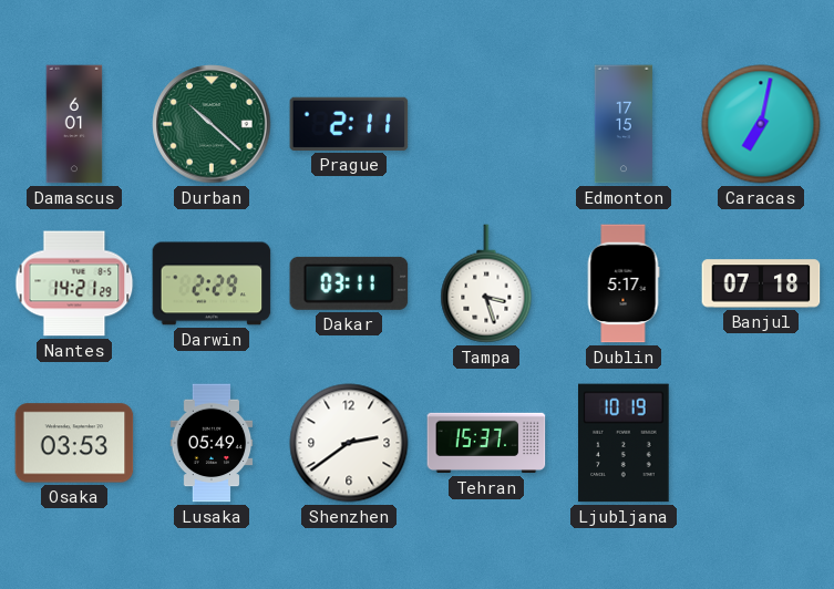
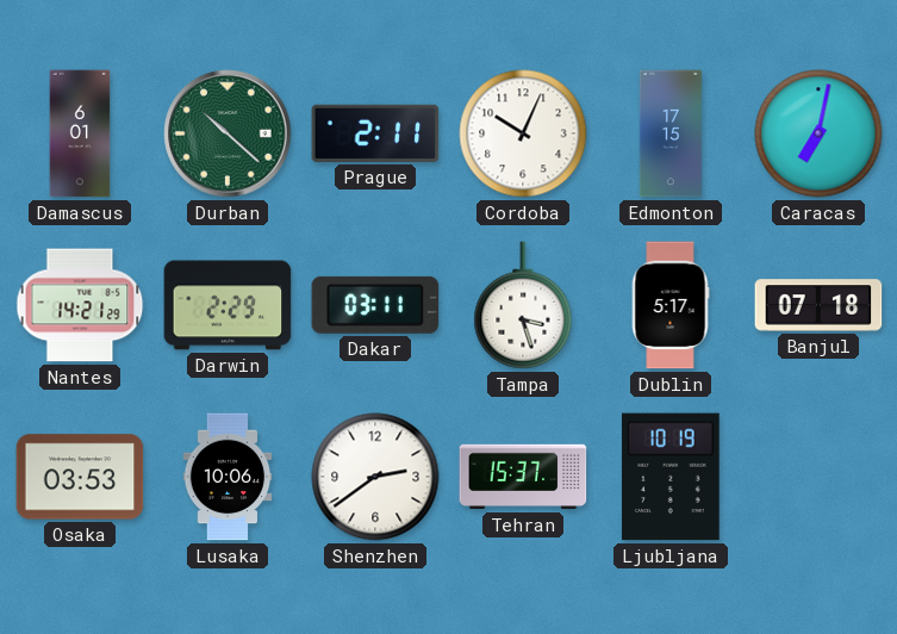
Cordoba: none -> 10:04
Lusaka: 05:49 -> 10:06
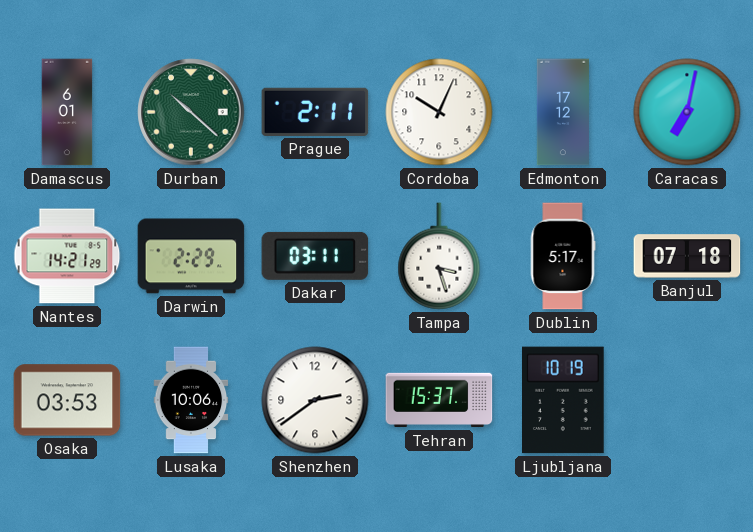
Edmonton: 17:15 -> 17:12
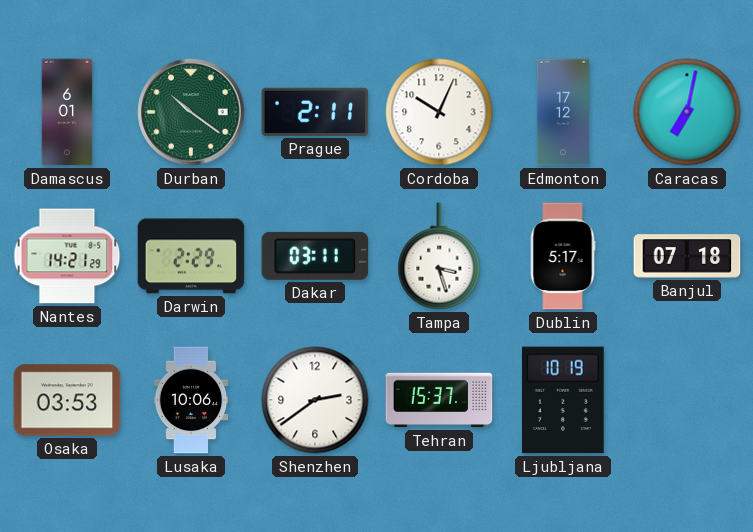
Durban: 10:22 -> 10:21
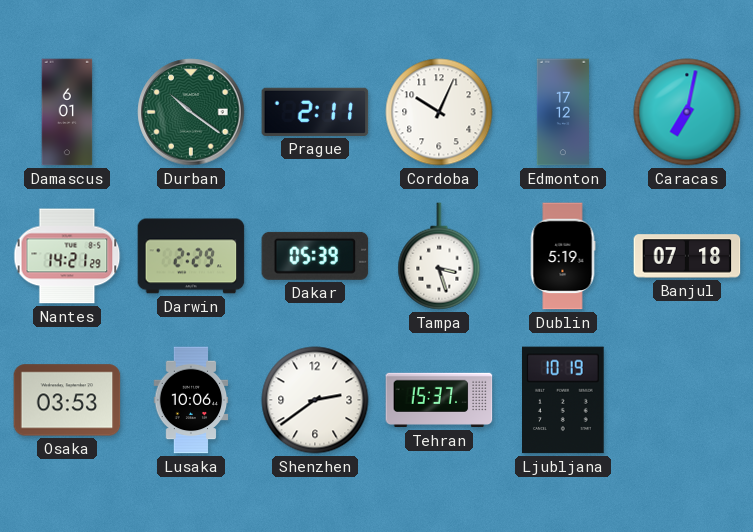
Dakar: 03:11 -> 05:39
Dublin: 5:17 -> 5:19
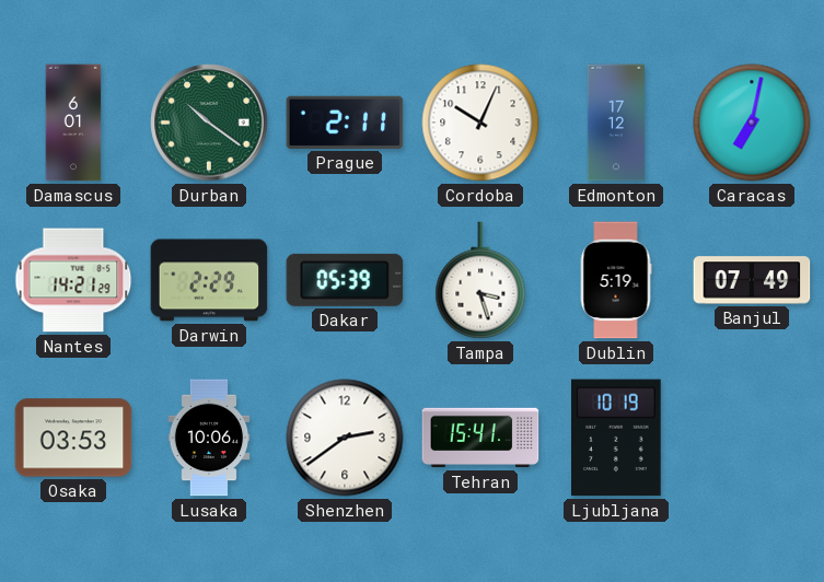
Banjul: 07:18 -> 07:49
Tehran: 15:37 -> 15:41
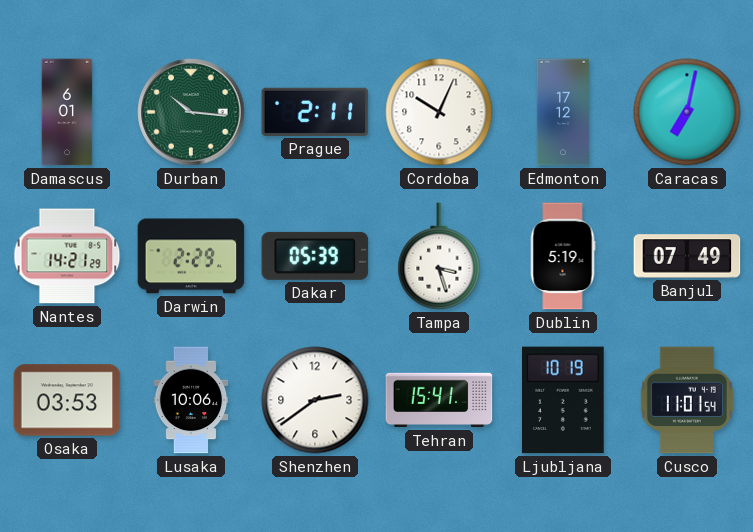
Durban: 10:21 -> 10:16
Cusco: none -> 11:01
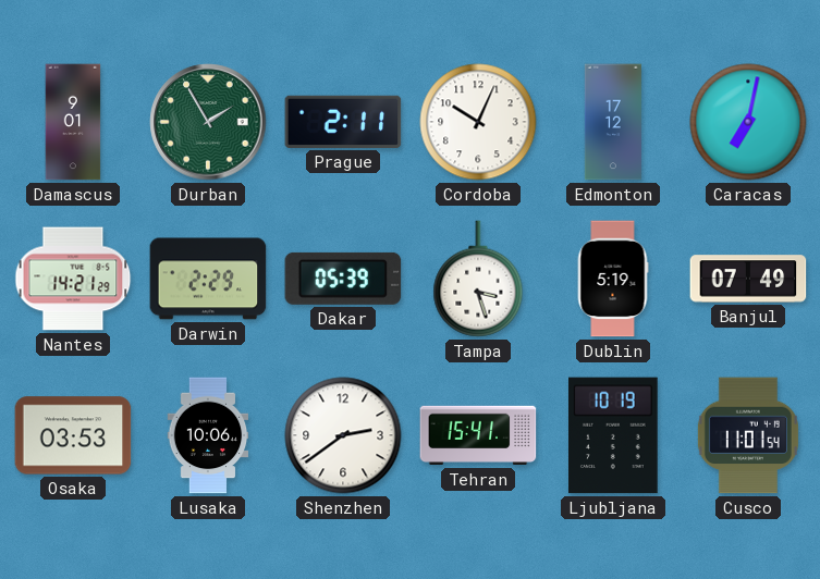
Damascus: 6:01 -> 9:01
Durban: 10:16 -> 1:55
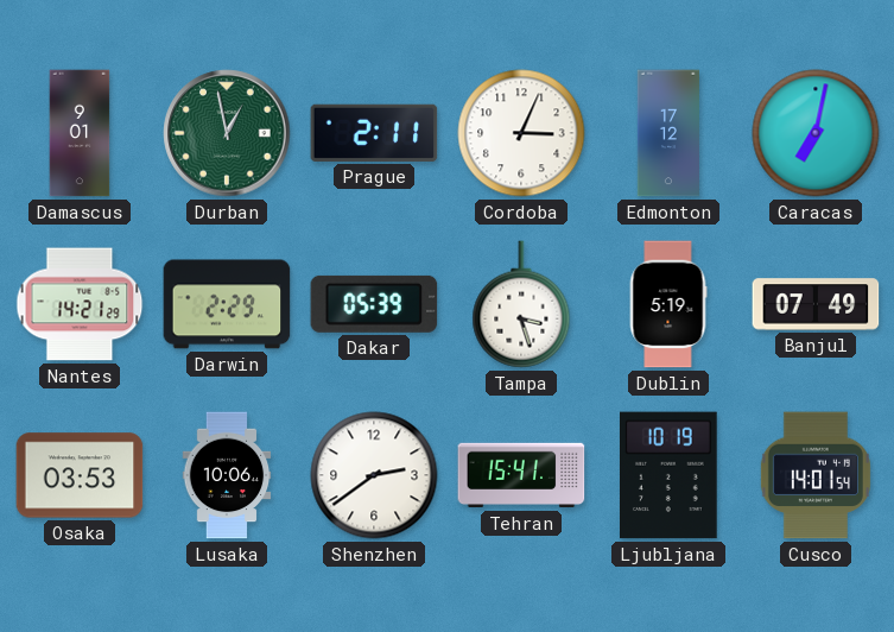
Durban: 1:55 -> 12:58
Cordoba: 10:04 -> 3:04
Cusco: 11:01 -> 14:01
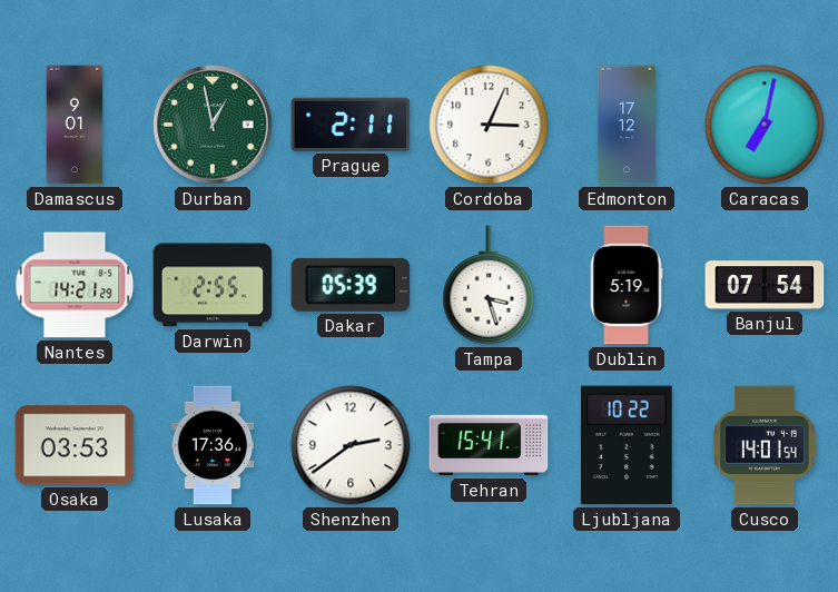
Darwin: 2:29 -> 2:55
Banjul: 07:49 -> 07:54
Lusaka: 10:06 -> 17:36
Ljubljana: 10:19 -> 10:22
